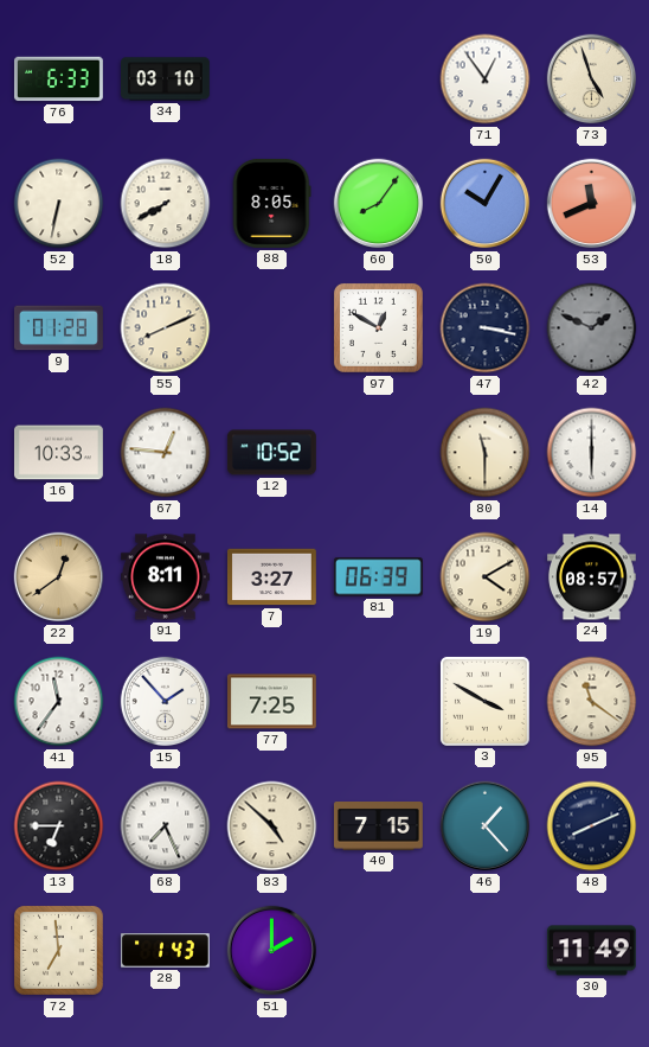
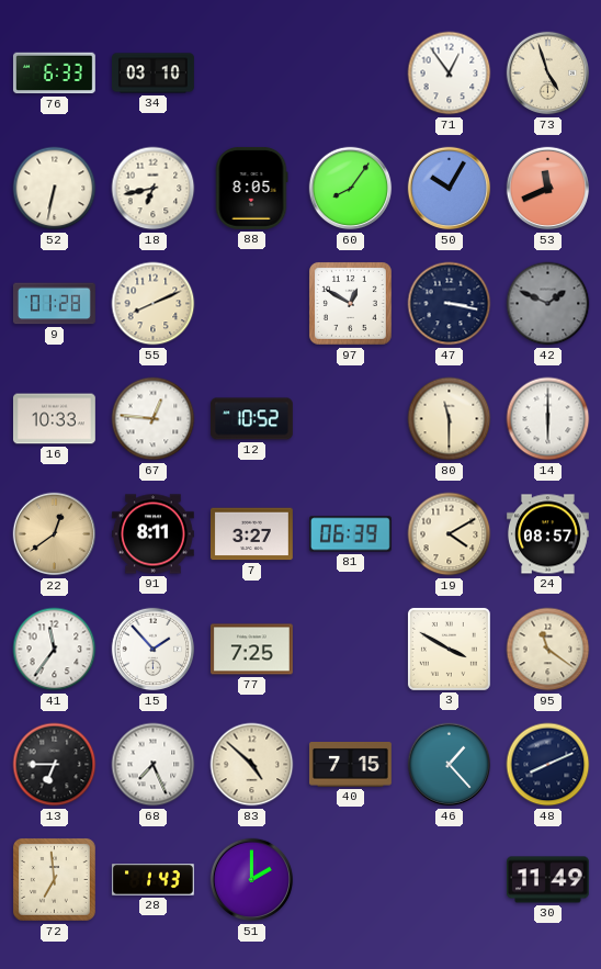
18: 7:40 -> 6:43
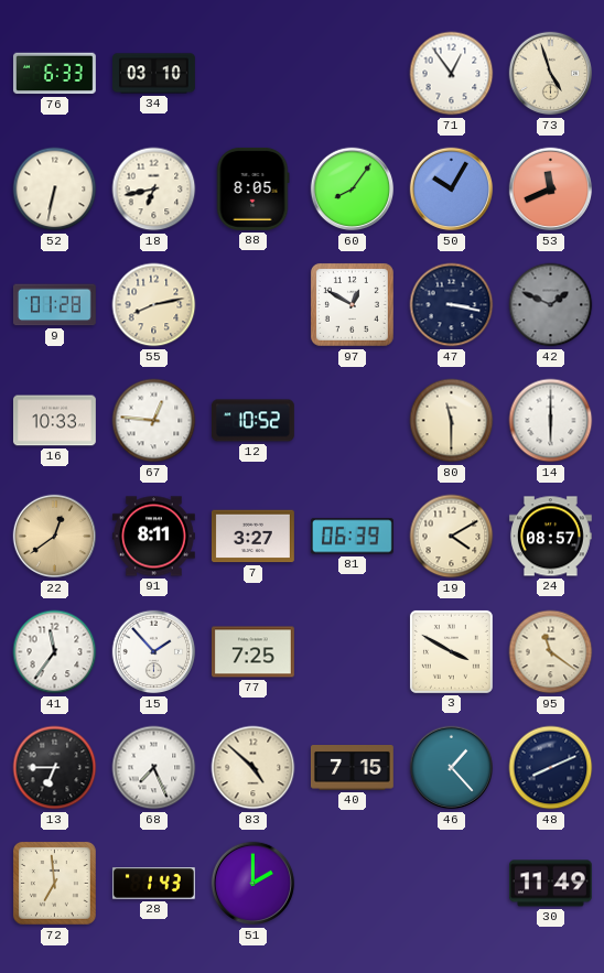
55: 8:11 -> 8:13
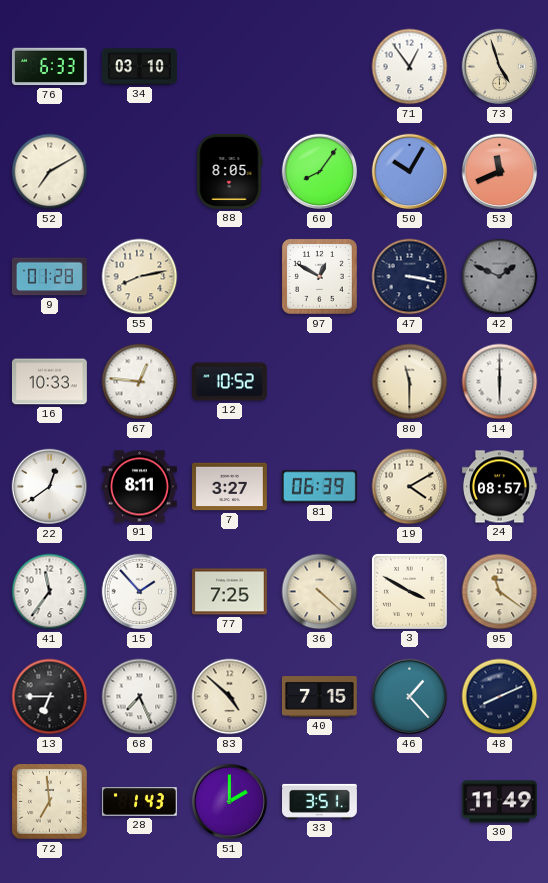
52: 6:32 -> 7:10
18: 6:43 -> none
22 dial: champagne -> white
36: none -> 4:22
33: none -> 3:51
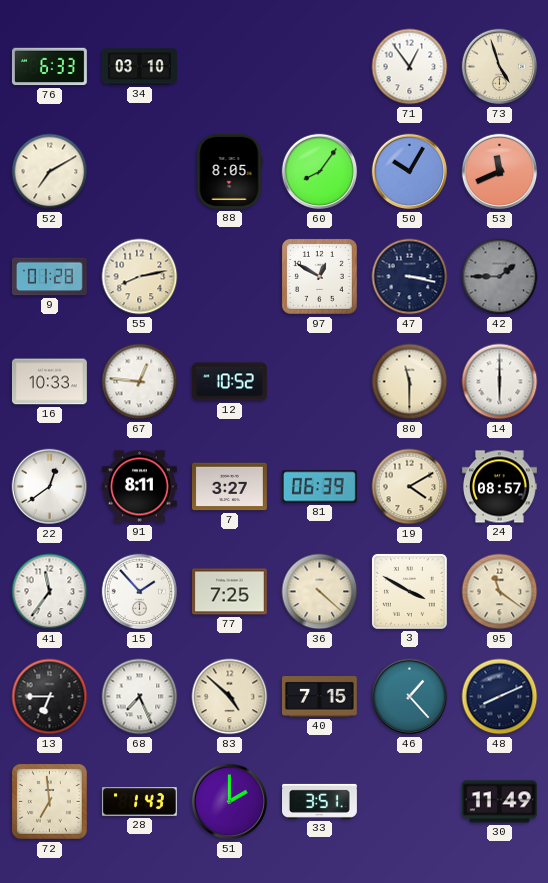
42: 1:49 -> 1:45
